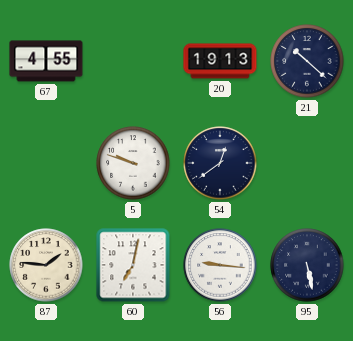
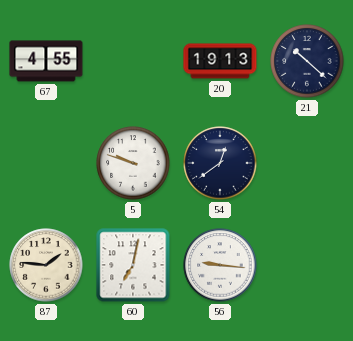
95: 5:28 -> none
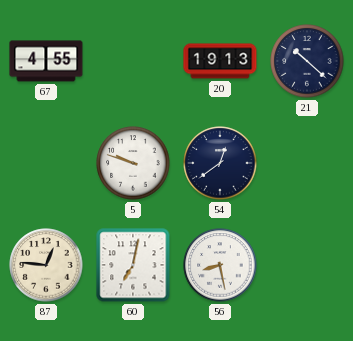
87: 1:46 -> 12:46
56: 9:16 -> 8:28
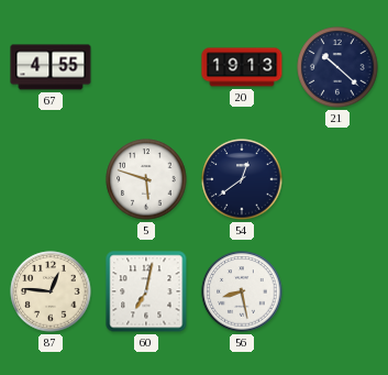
5: 9:48 -> 5:48
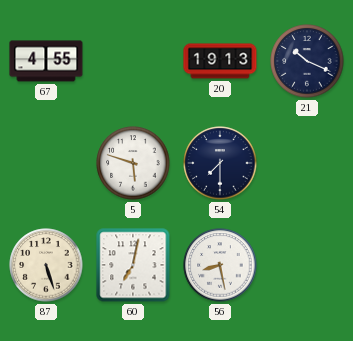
21: 10:22 -> 10:19
54: 12:39 -> 7:30
87: 12:46 -> 5:27
